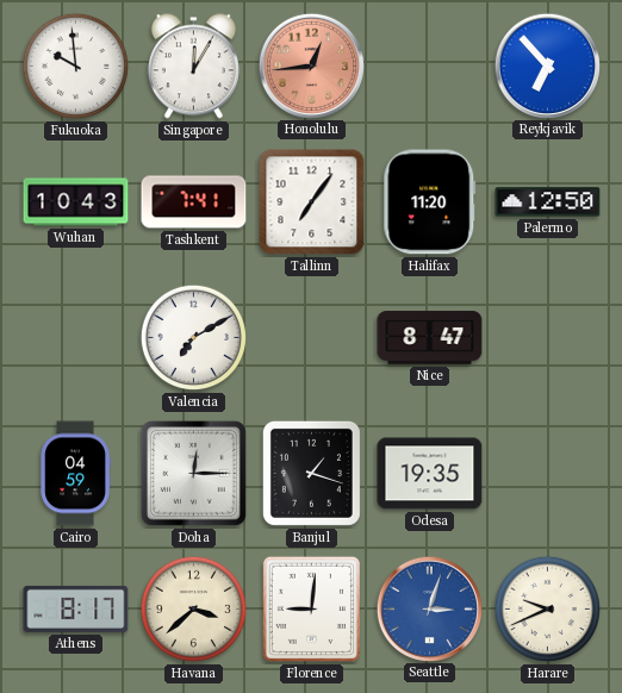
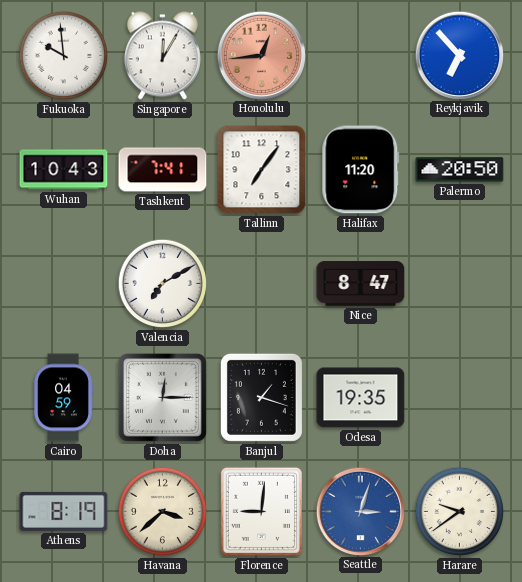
Palermo: 12:50 -> 20:50
Athens: 8:17 -> 8:19
Harare: 9:41 -> 9:39
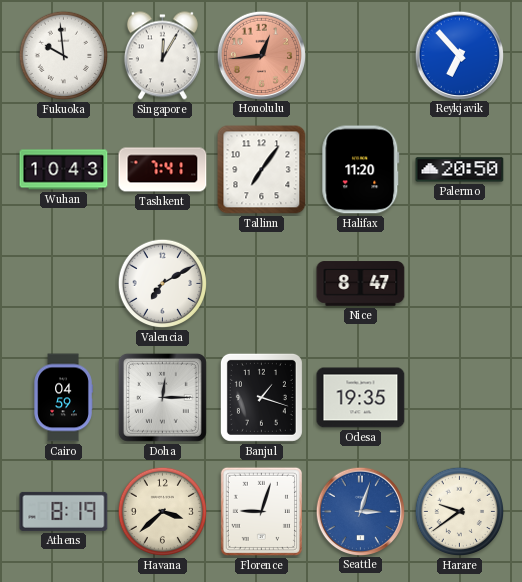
Florence: 9:01 -> 9:03
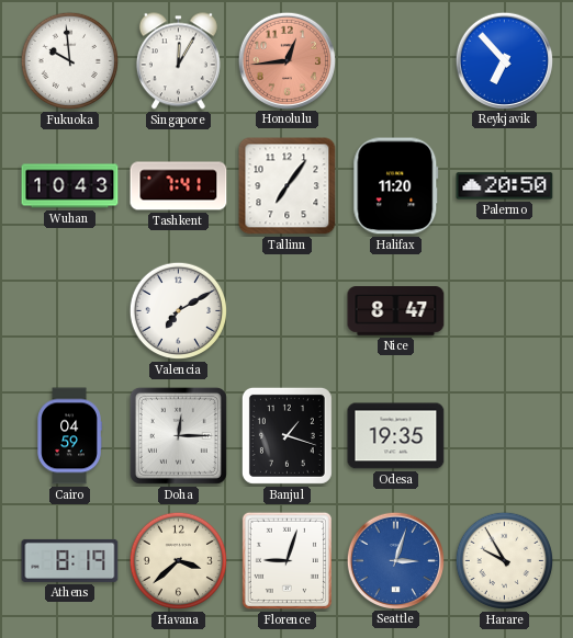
Harare: 9:39 -> 9:55
